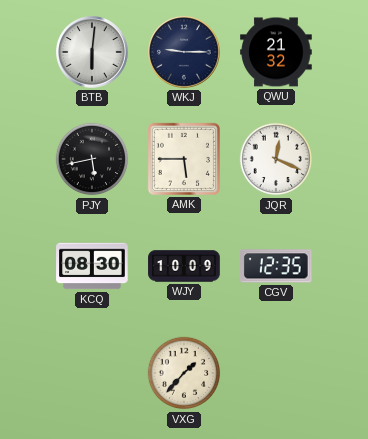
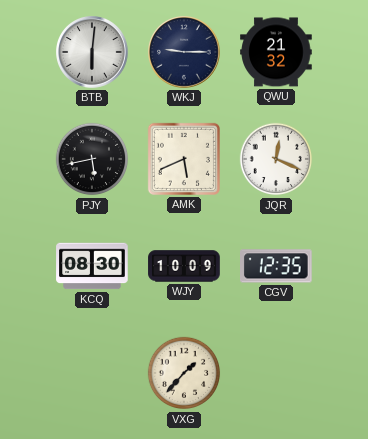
AMK: 5:45 -> 5:41
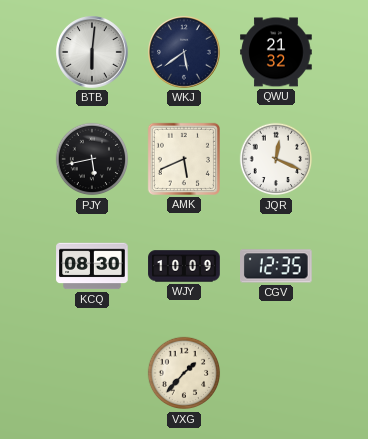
WKJ: 9:15 -> 5:39
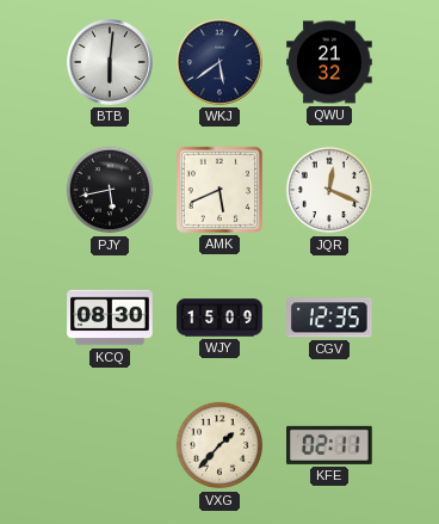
WJY: 10:09 -> 15:09
KFE: none -> 02:11
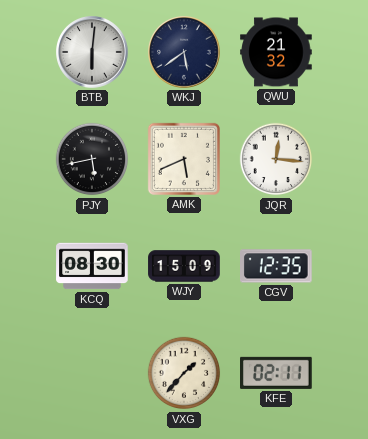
JQR: 12:19 -> 12:16
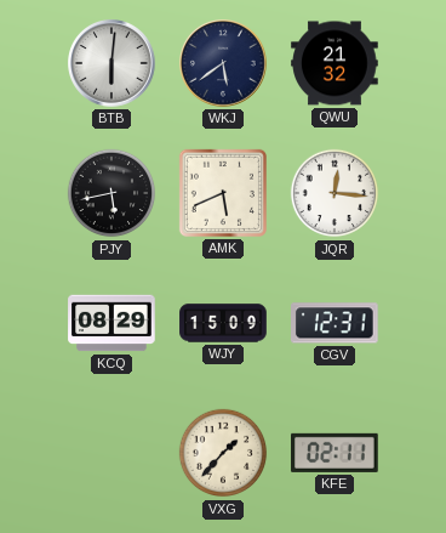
KCQ: 08:30 -> 08:29
CGV: 12:35 -> 12:31
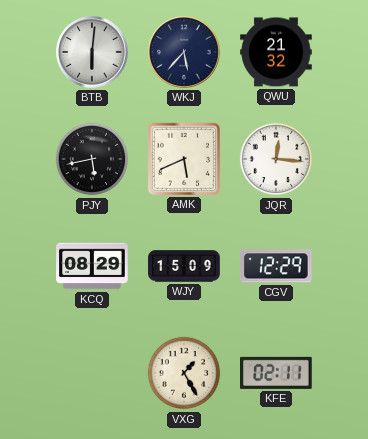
WKJ: 5:39 -> 5:37
CGV: 12:31 -> 12:29
VXG: 1:37 -> 1:25
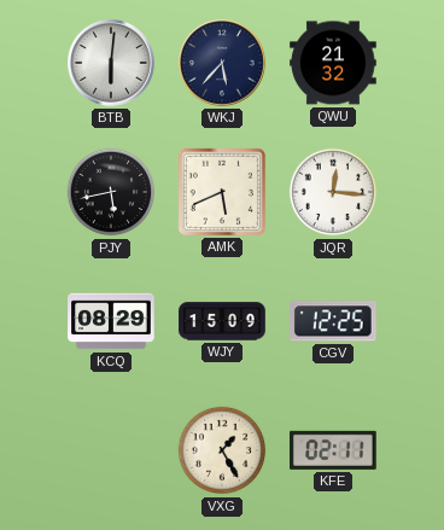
CGV: 12:29 -> 12:25
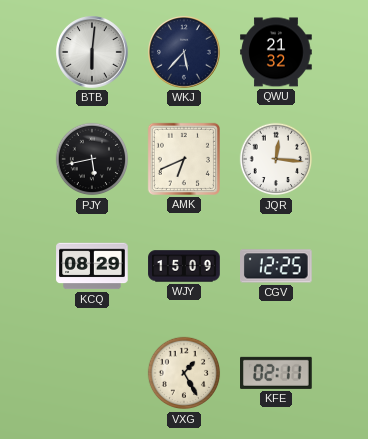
AMK: 5:41 -> 6:41
